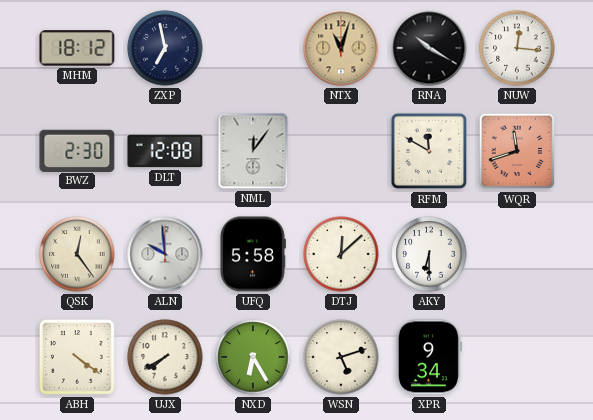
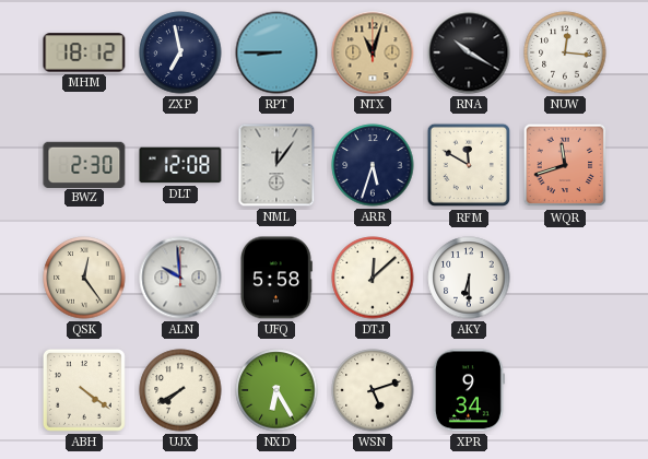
RPT: none -> 8:45
ARR: none -> 5:33
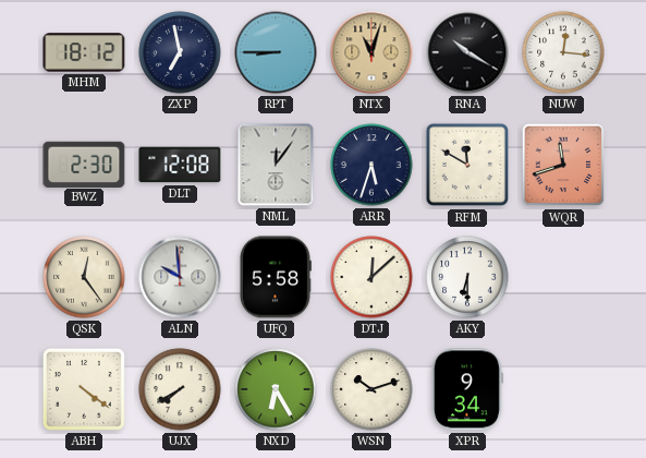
WSN: 5:12 -> 10:12
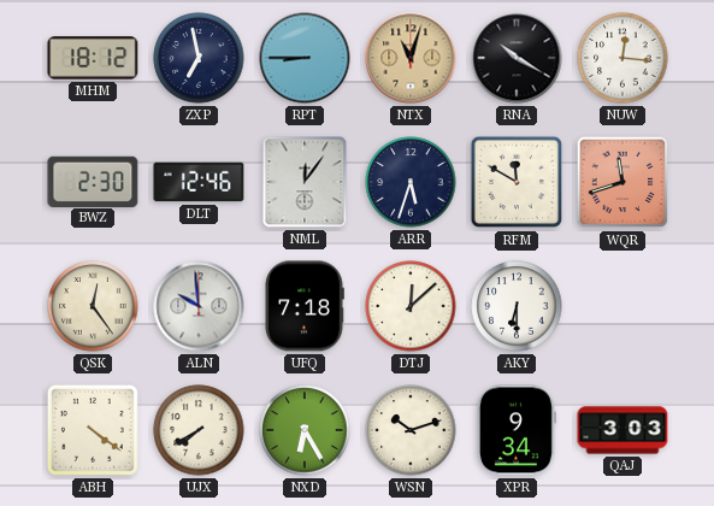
DLT: 12:08 -> 12:46
UFQ: 5:58 -> 7:18
QAJ: none -> 3:03
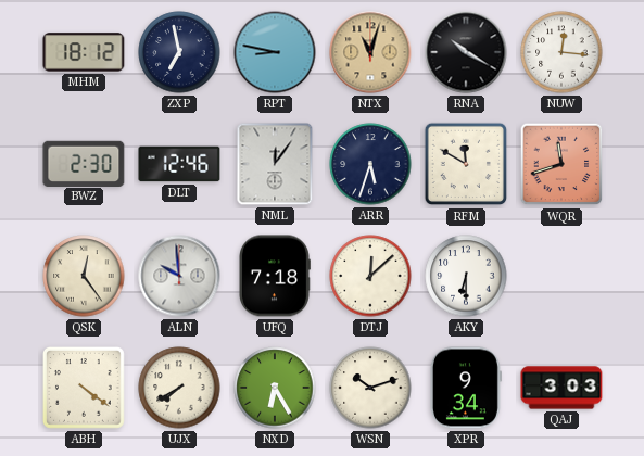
RPT: 8:45 -> 8:47
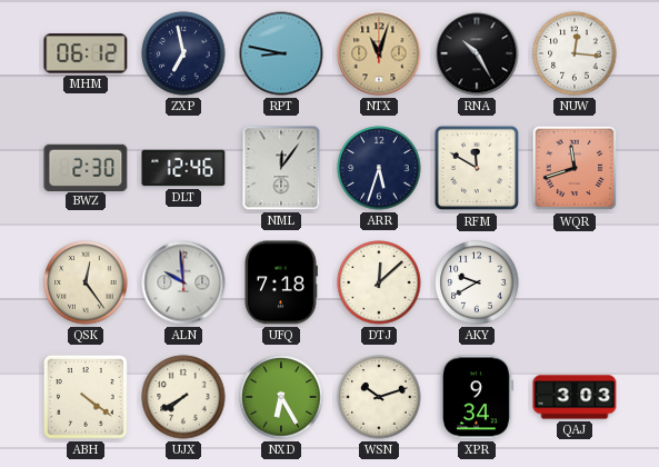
MHM: 18:12 -> 06:12
RNA: 10:20 -> 10:25
AKY: 6:30 -> 9:40
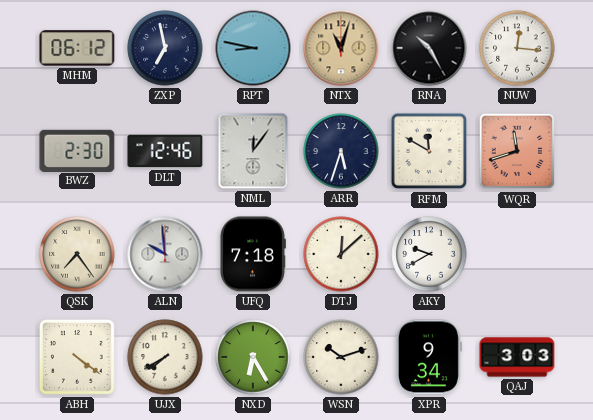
QSK: 12:24 -> 7:24
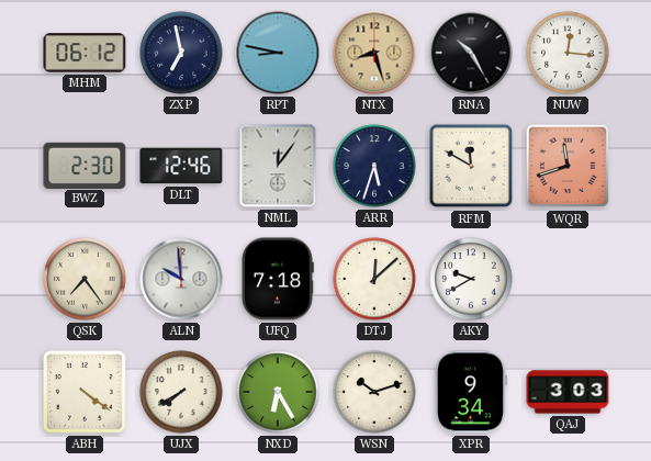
NTX: 11:03 -> 8:27
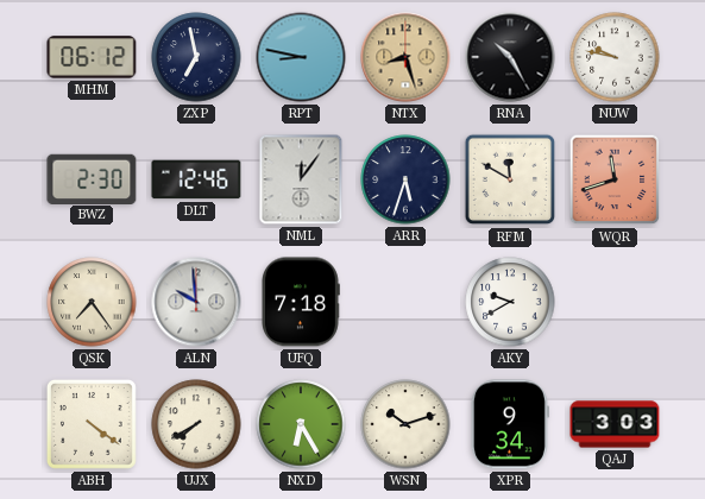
NUW: 12:16 -> 9:47
DTJ: 12:08 -> none
